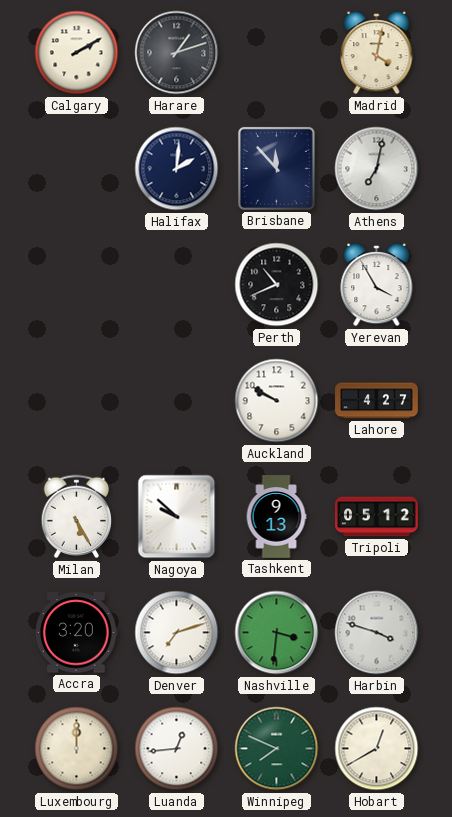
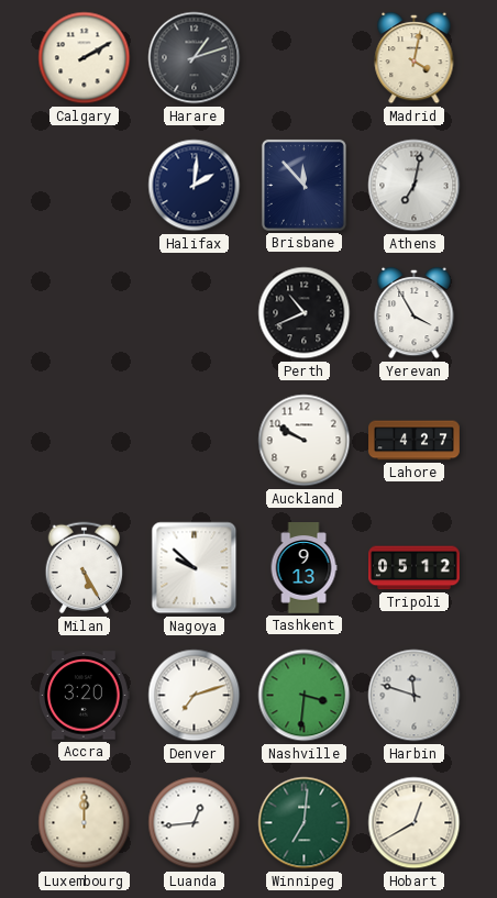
Harbin: 3:48 -> 11:48
Winnipeg: 7:49 -> 7:01
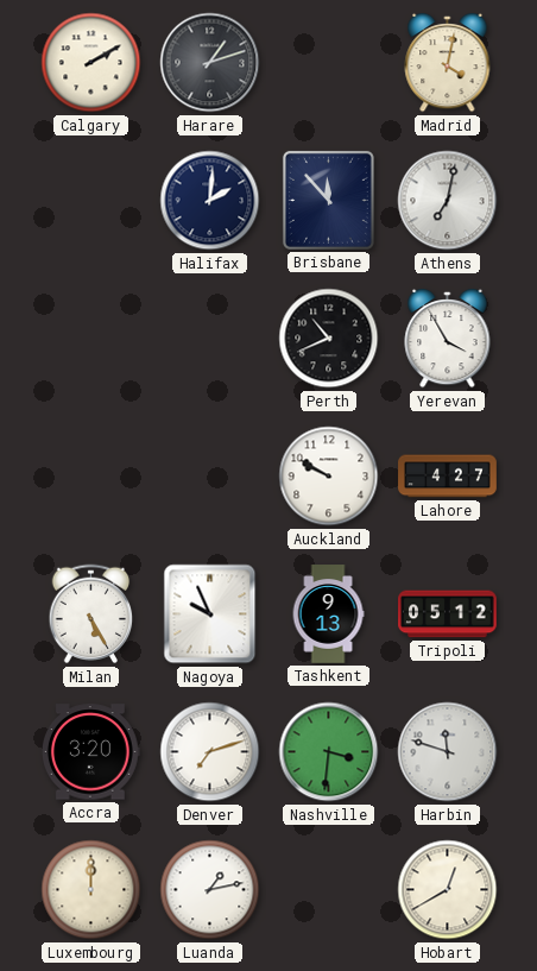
Nagoya: 9:52 -> 9:56
Luanda: 12:44 -> 1:13
Winnipeg: 7:01 -> none
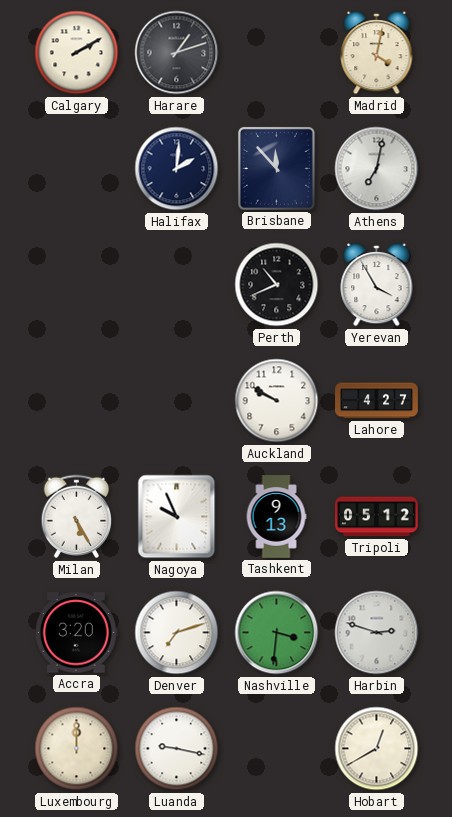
Harbin: 11:48 -> 2:48
Luanda: 1:13 -> 9:17
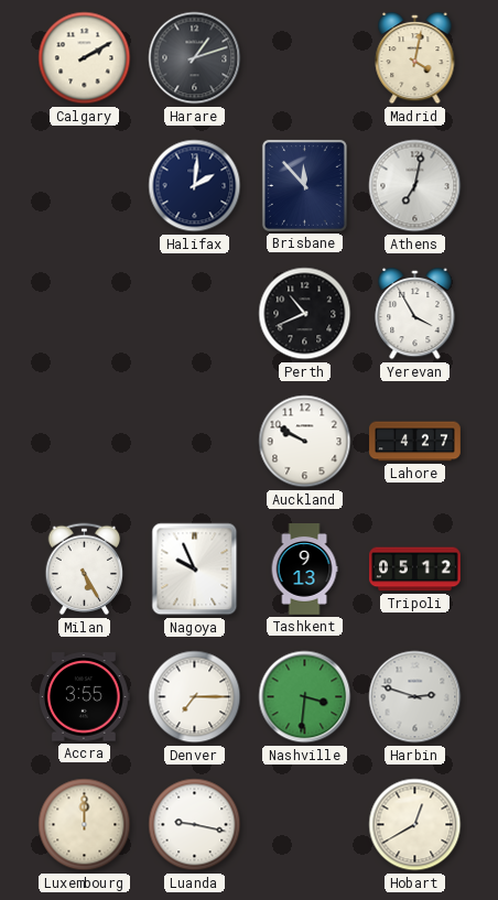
Accra: 3:20 -> 3:55
Denver: 7:12 -> 7:15
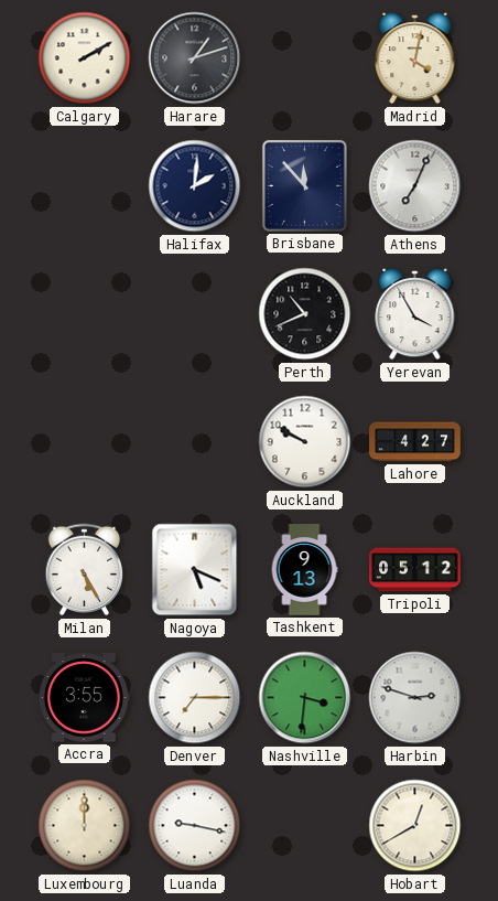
Athens: 7:02 -> 7:04
Nagoya: 9:56 -> 5:19
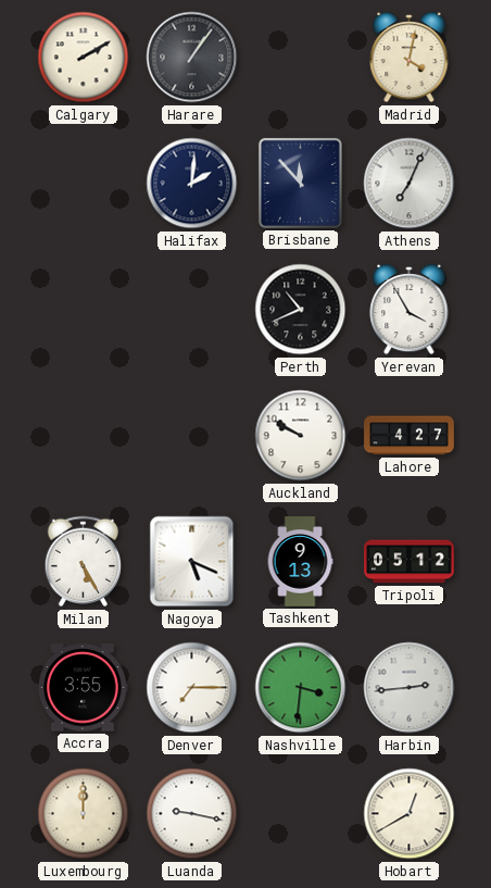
Harare: 1:12 -> 1:06
Harbin: 2:48 -> 2:44
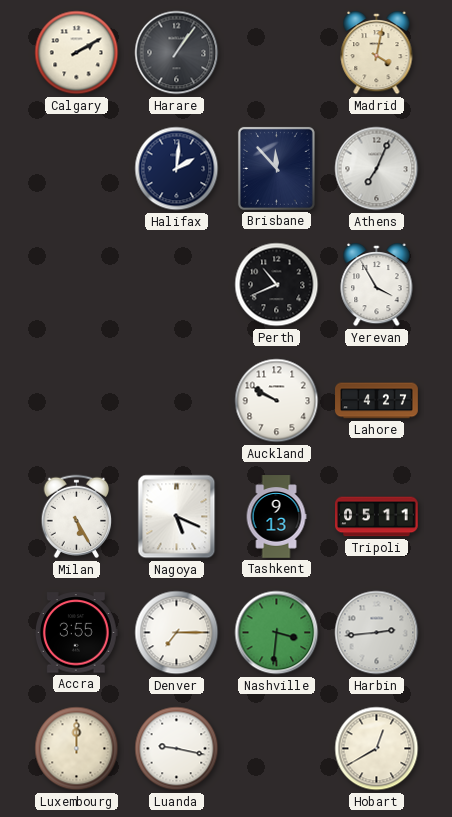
Tripoli: 05:12 -> 05:11
